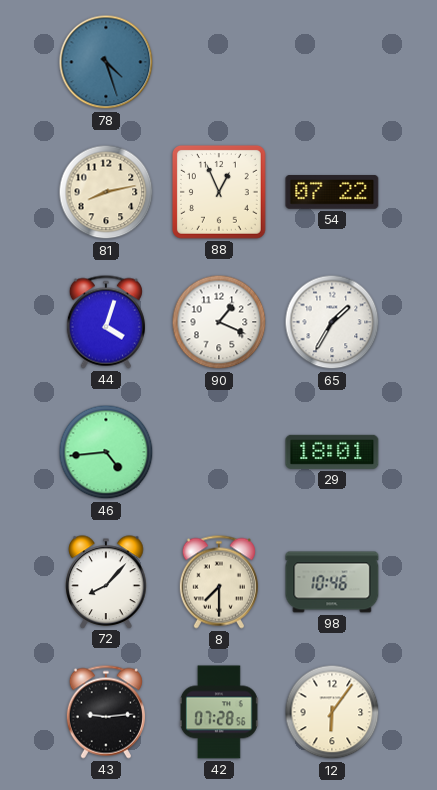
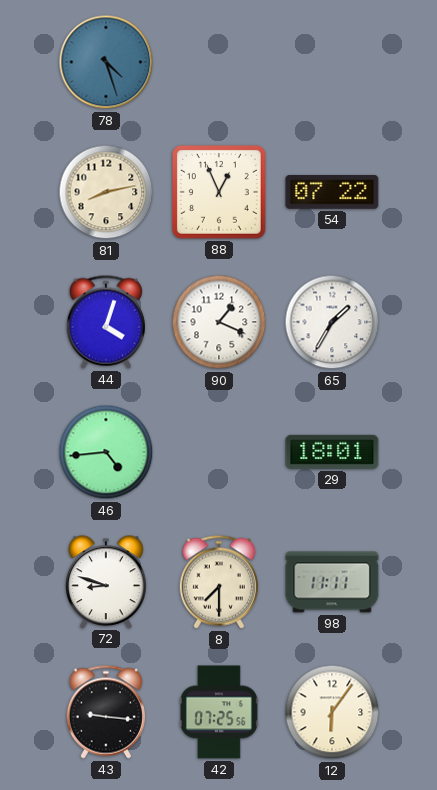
72: 8:07 -> 8:48
98: 10:46 -> 11:11
43: 9:14 -> 9:16
42: 07:28 -> 07:25
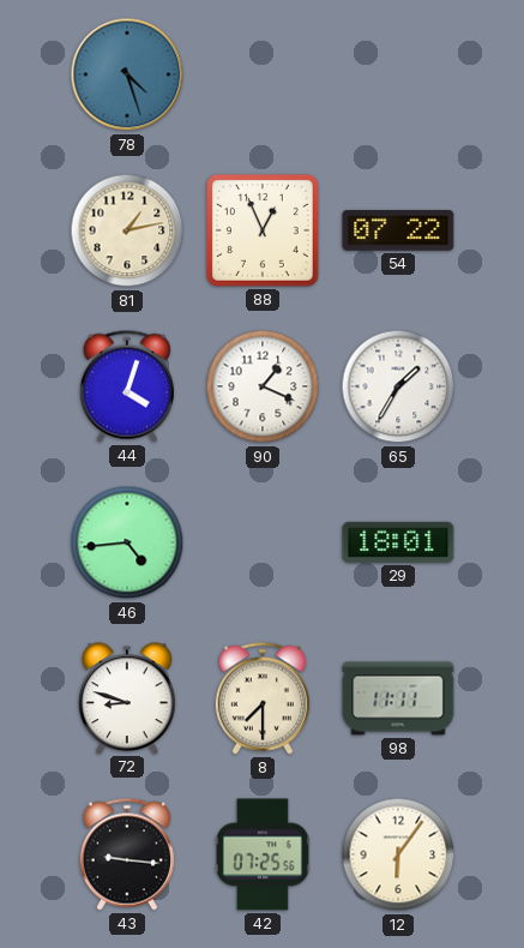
81: 8:13 -> 1:13
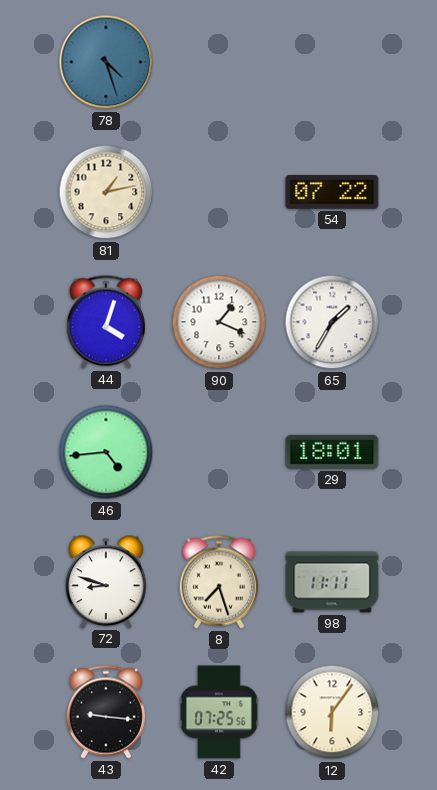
88: 12:56 -> none
8: 7:30 -> 7:27
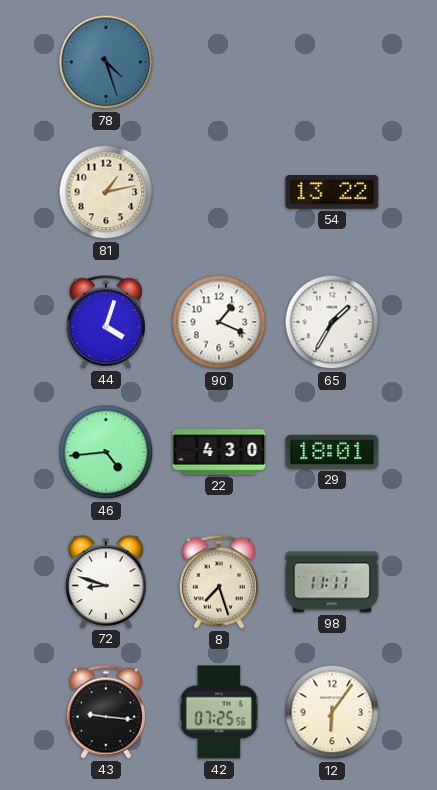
54: 07:22 -> 13:22
22: none -> 4:30
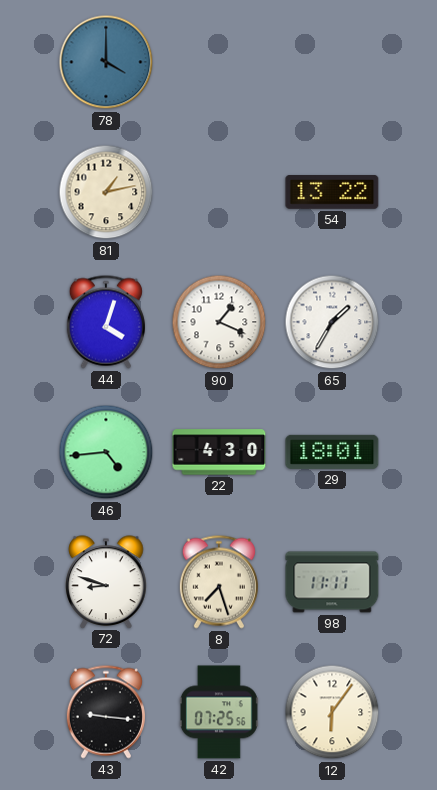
78: 4:27 -> 4:00
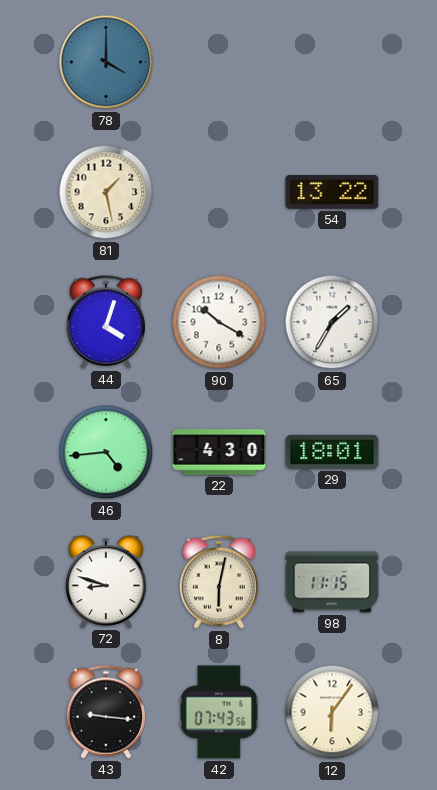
81: 1:13 -> 1:28
90: 1:19 -> 10:20
8: 7:27 -> 6:02
98: 11:11 -> 11:15
42: 07:25 -> 07:43
